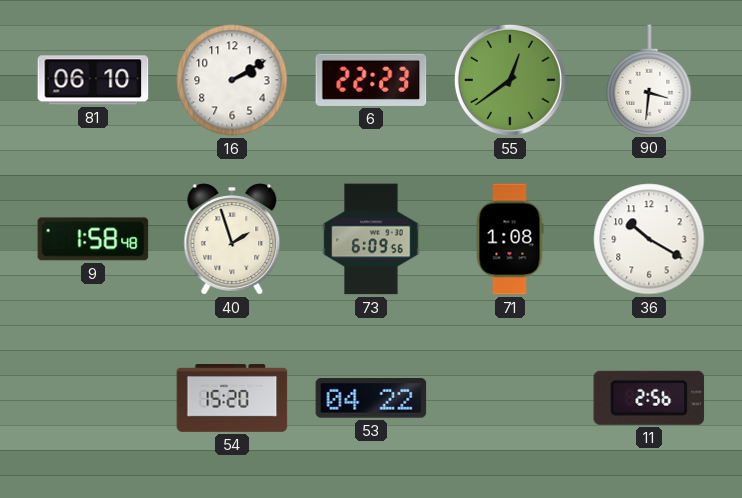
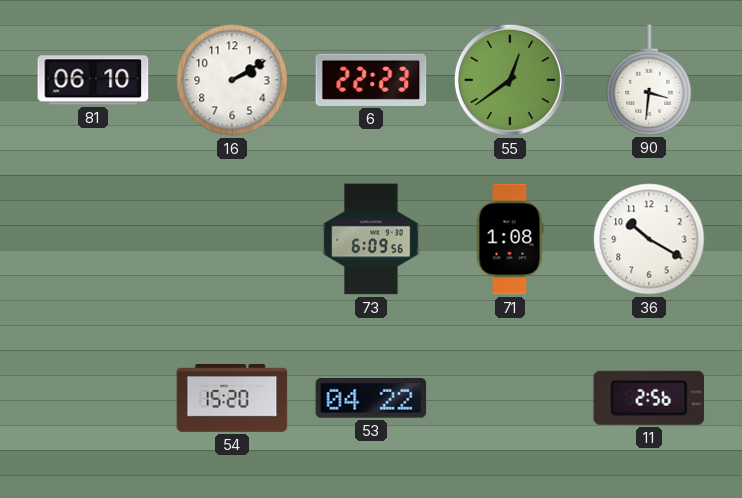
9: 1:58 -> none
40: 1:57 -> none
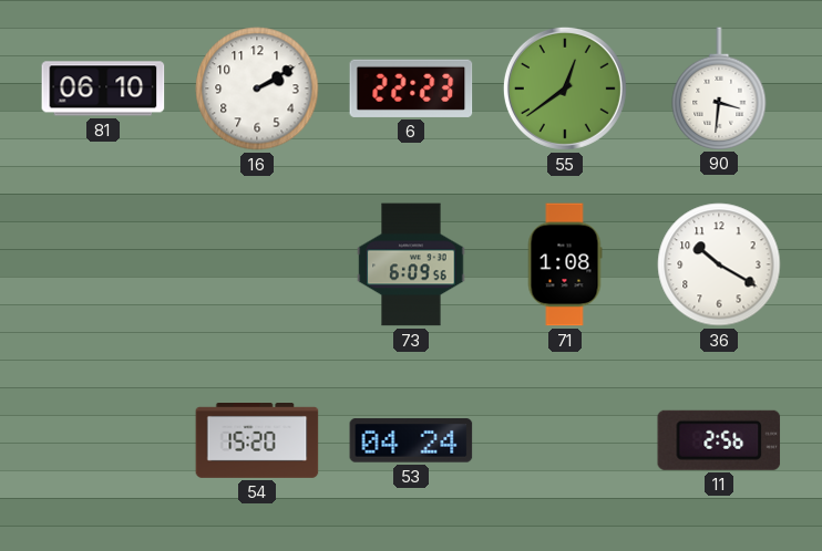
53: 04:22 -> 04:24
